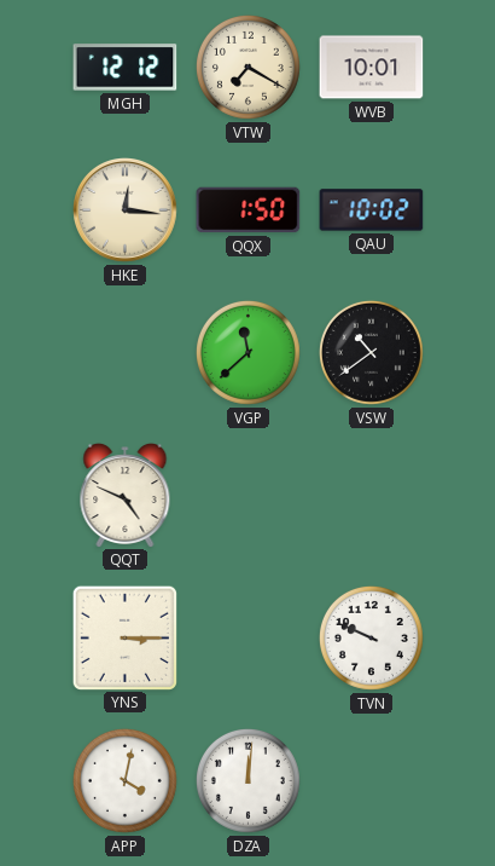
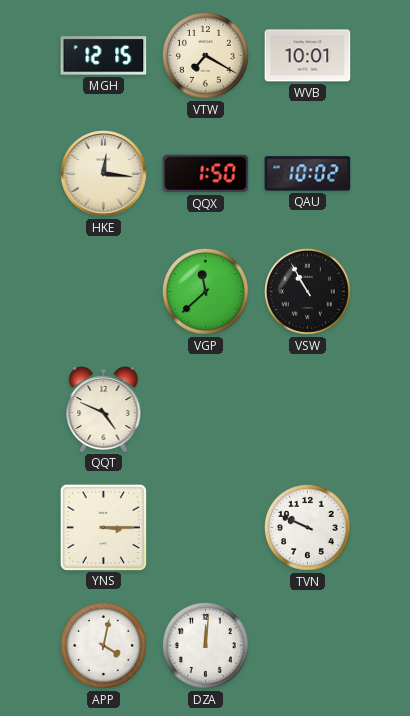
MGH: 12:12 -> 12:15
VSW: 10:39 -> 10:55
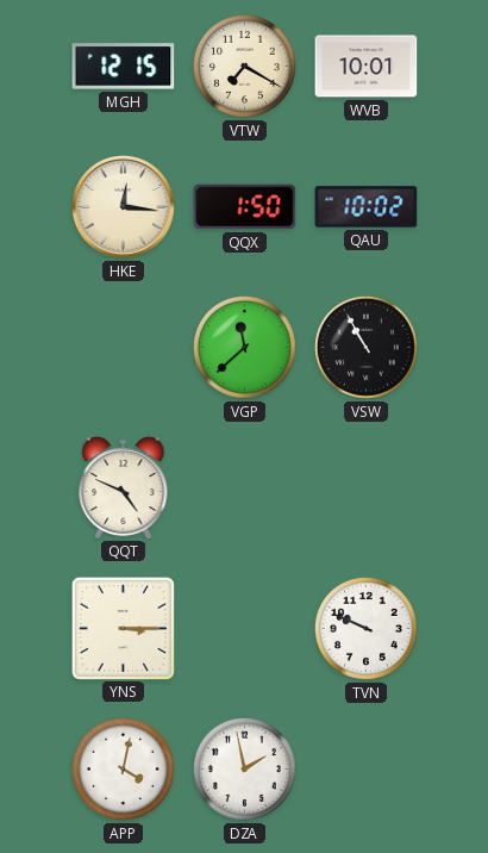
DZA: 12:01 -> 1:58
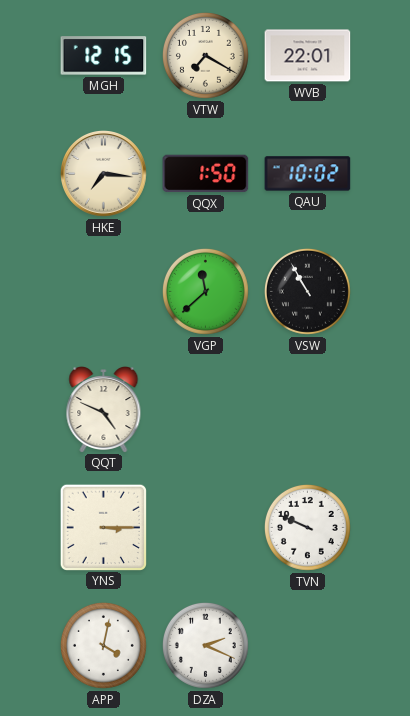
WVB: 10:01 -> 22:01
HKE: 12:16 -> 7:16
DZA: 1:58 -> 2:19
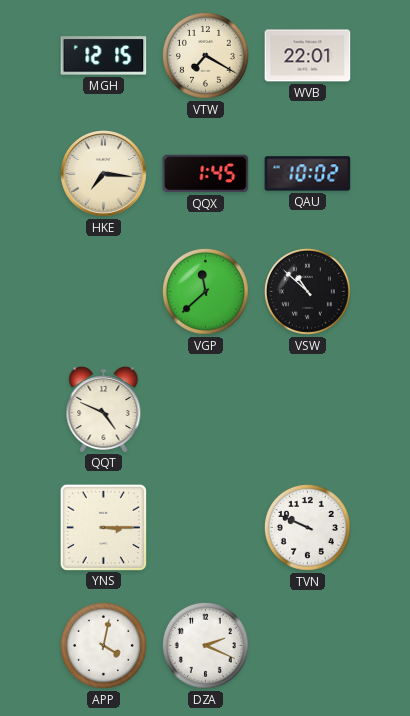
QQX: 1:50 -> 1:45
VSW: 10:55 -> 10:52
